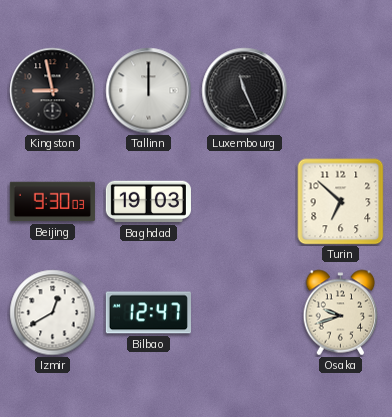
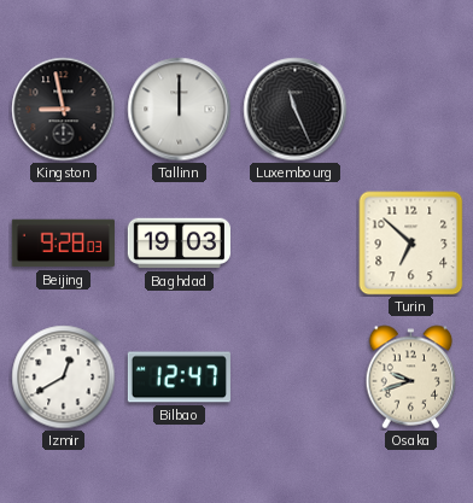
Beijing: 9:30 -> 9:28
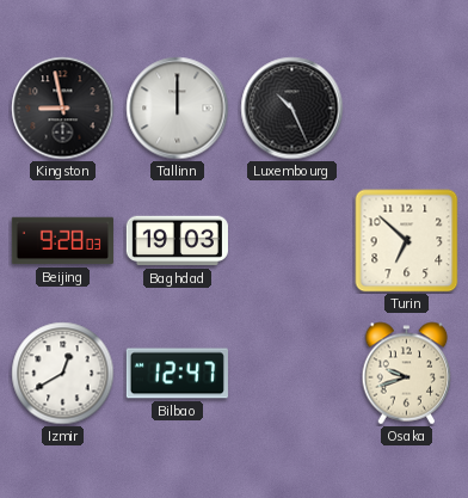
Luxembourg: 11:26 -> 10:26
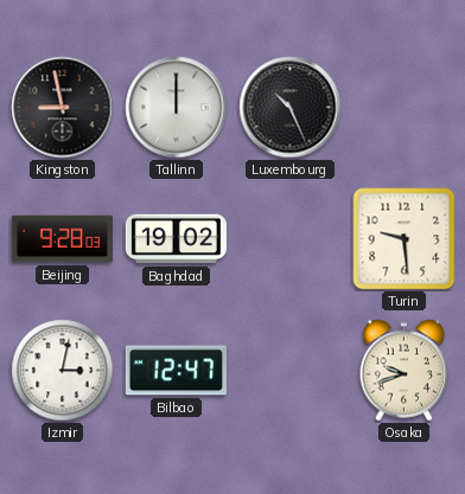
Baghdad: 19:03 -> 19:02
Turin: 6:52 -> 9:29
Izmir: 12:40 -> 3:02
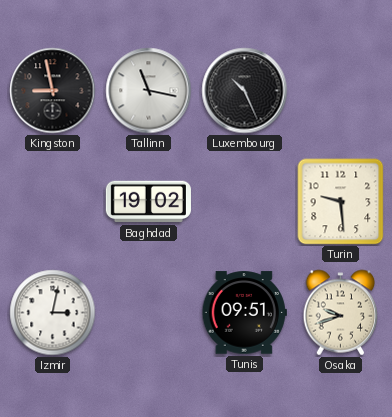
Tallinn: 12:00 -> 11:17
Beijing: 9:28 -> none
Bilbao: 12:47 -> none
Tunis: none -> 09:51
